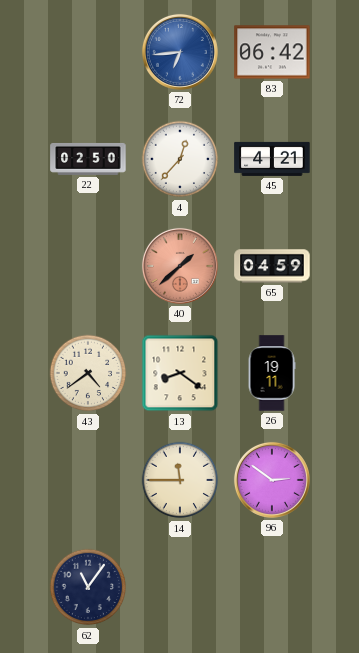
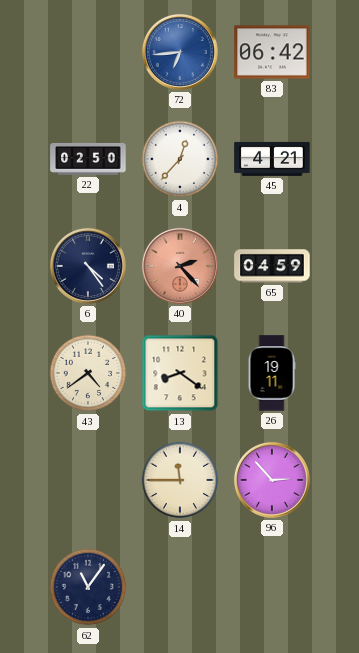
6: none -> 4:24
40: 1:38 -> 2:23
96: 2:51 -> 2:53
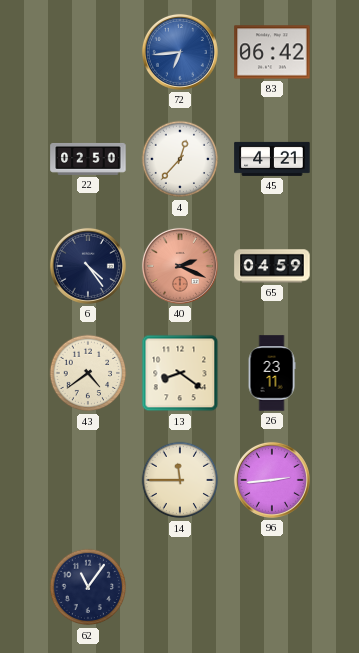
40: 2:23 -> 2:19
26: 19:11 -> 23:11
96: 2:53 -> 2:44
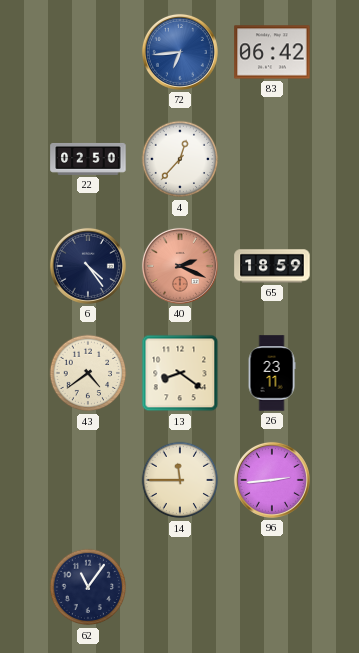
45: 4:21 -> none
65: 04:59 -> 18:59
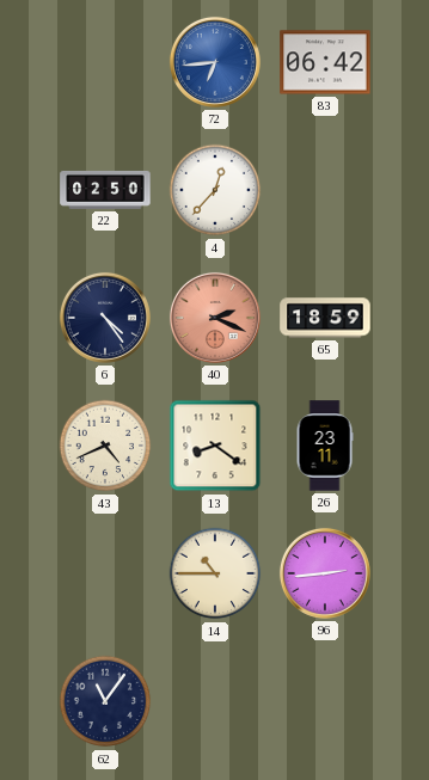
43: 4:39 -> 4:41
14: 11:45 -> 10:45
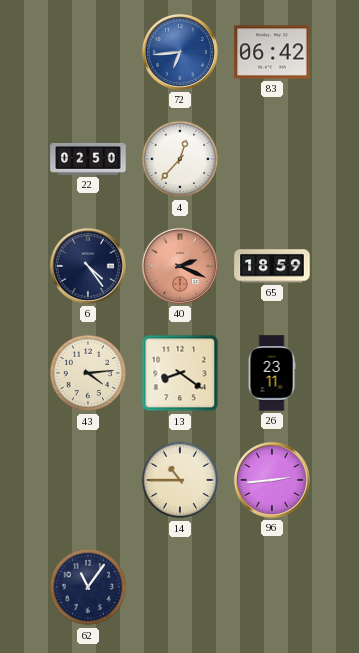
43: 4:41 -> 4:14
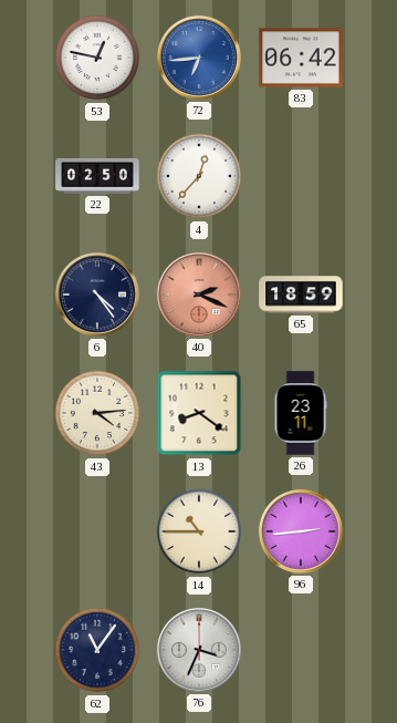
53: none -> 12:47
76: none -> 3:34
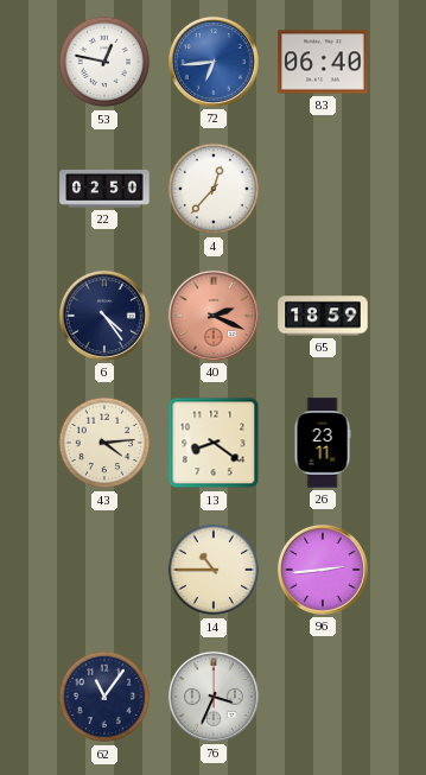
83: 06:42 -> 06:40
